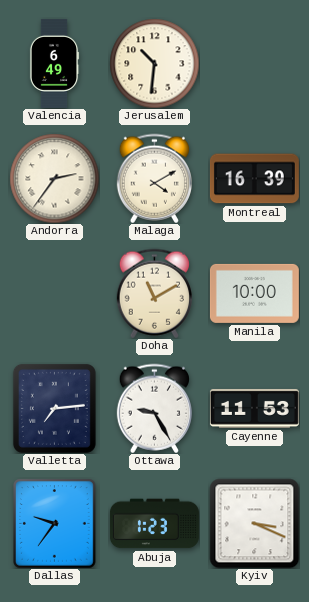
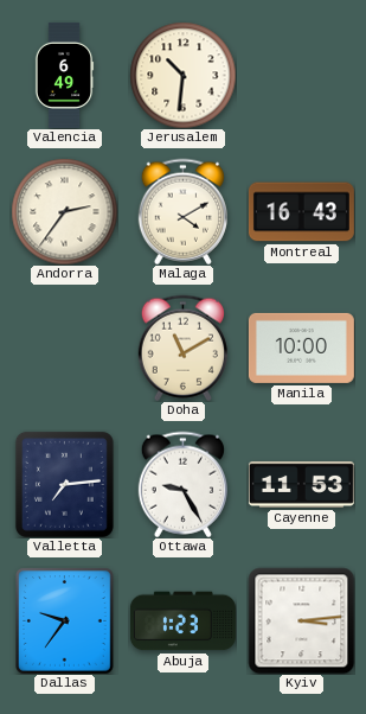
Montreal: 16:39 -> 16:43
Kyiv: 3:19 -> 3:14
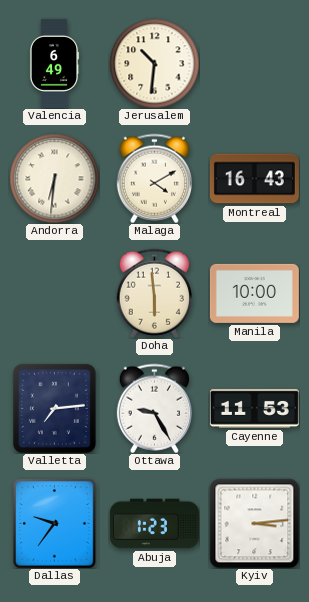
Andorra: 2:36 -> 6:31
Doha: 11:10 -> 5:59
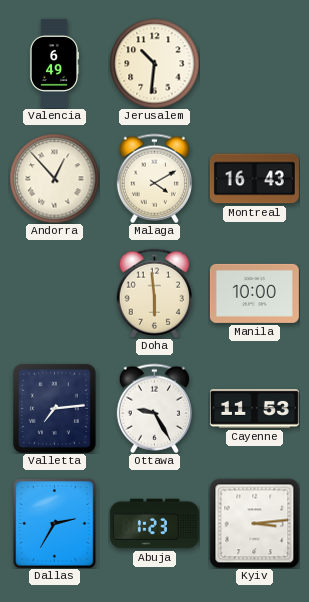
Andorra: 6:31 -> 12:53
Dallas: 9:36 -> 2:35
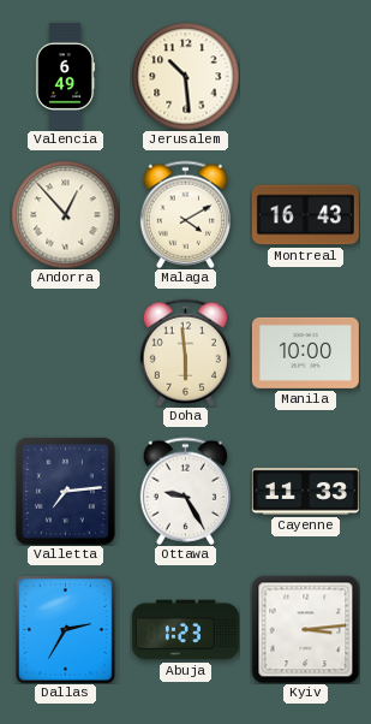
Jerusalem: 10:31 -> 10:29
Cayenne: 11:53 -> 11:33
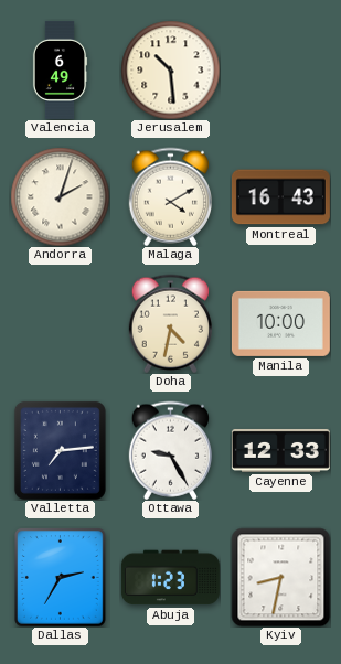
Andorra: 12:53 -> 2:03
Doha: 5:59 -> 4:32
Cayenne: 11:33 -> 12:33
Kyiv: 3:14 -> 8:32
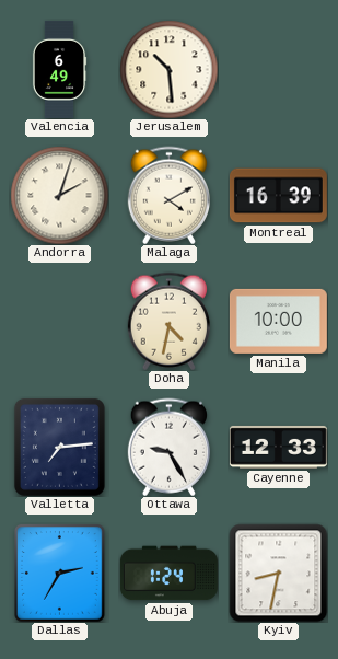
Montreal: 16:43 -> 16:39
Abuja: 1:23 -> 1:24
